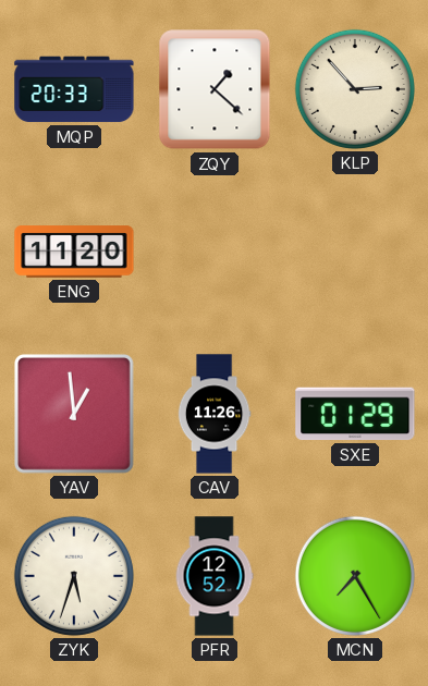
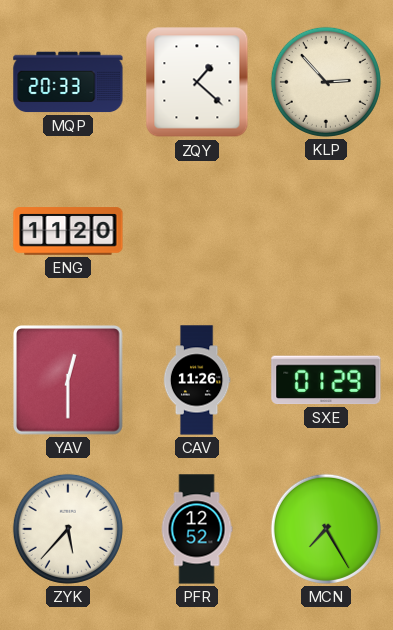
YAV: 12:59 -> 12:30
ZYK: 5:33 -> 5:37
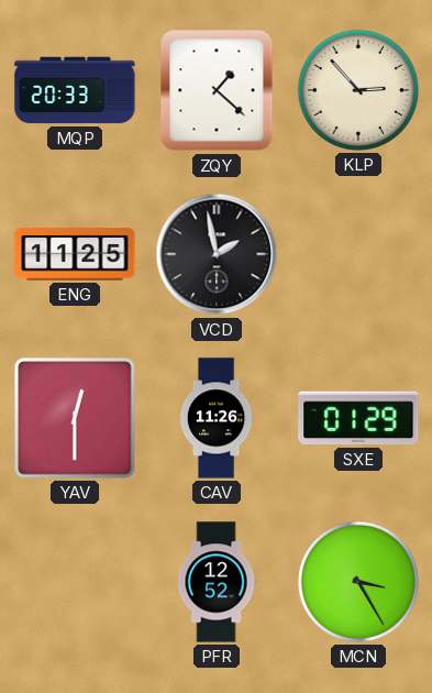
ENG: 11:20 -> 11:25
VCD: none -> 1:58
ZYK: 5:37 -> none
MCN: 7:25 -> 3:25
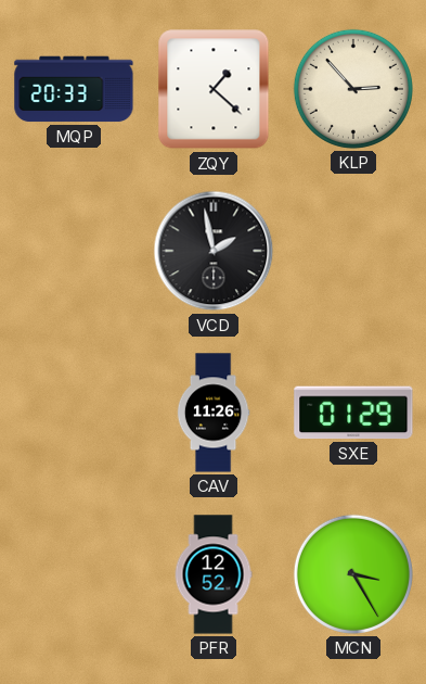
ENG: 11:25 -> none
YAV: 12:30 -> none
